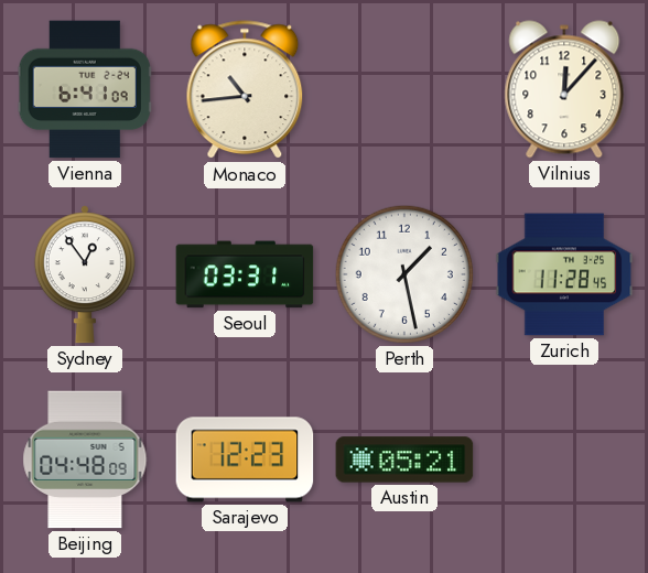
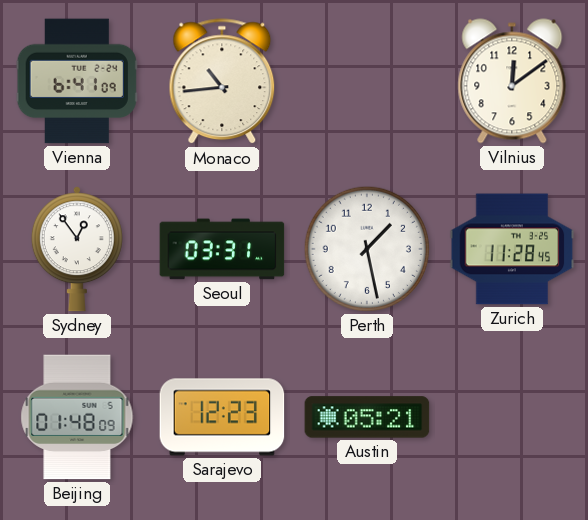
Vilnius: 12:07 -> 12:09
Beijing: 04:48 -> 01:48
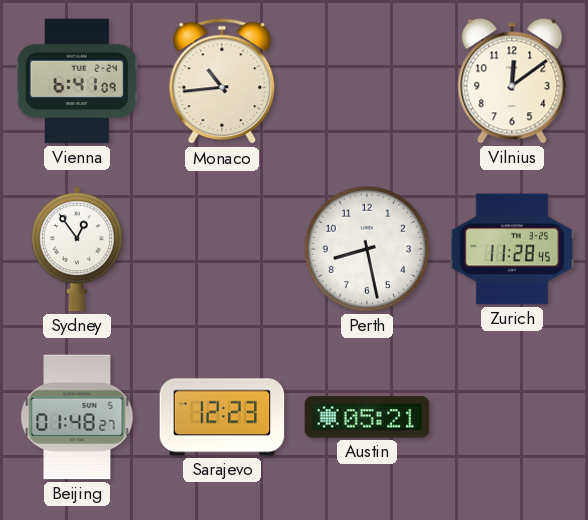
Seoul: 03:31 -> none
Perth: 1:28 -> 8:28
Beijing: 01:48:09 -> 01:48:27
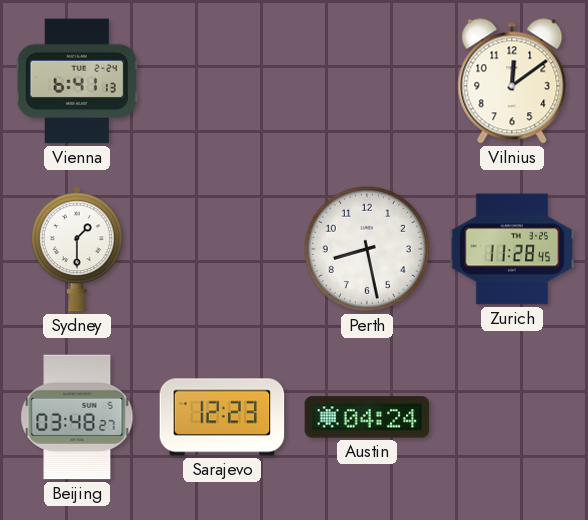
Vienna: 6:41:09 -> 6:41:13
Monaco: 10:44 -> none
Sydney: 12:54 -> 1:30
Beijing: 01:48 -> 03:48
Austin: 05:21 -> 04:24
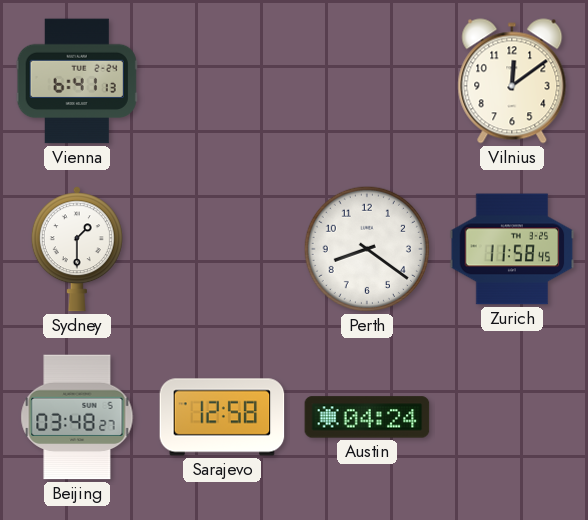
Perth: 8:28 -> 8:21
Zurich: 11:28 -> 11:58
Sarajevo: 12:23 -> 12:58
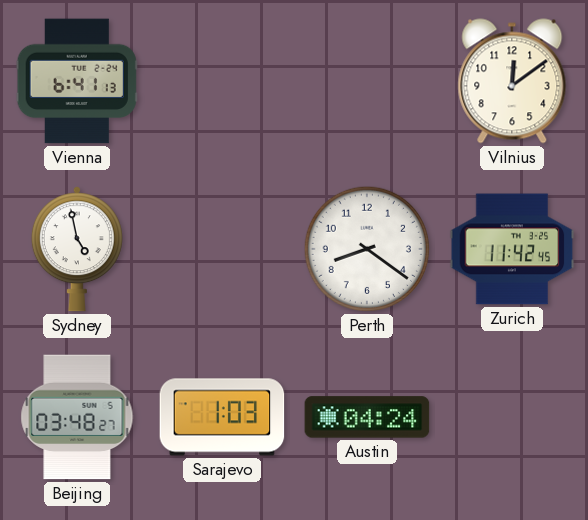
Sydney: 1:30 -> 4:58
Zurich: 11:58 -> 11:42
Sarajevo: 12:58 -> 1:03
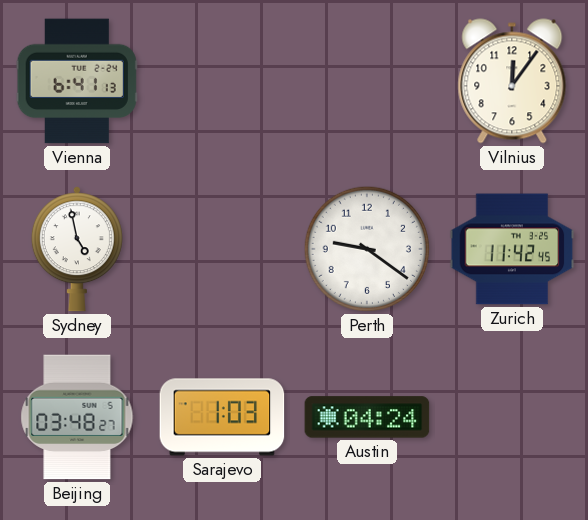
Vilnius: 12:09 -> 12:06
Perth: 8:21 -> 9:21
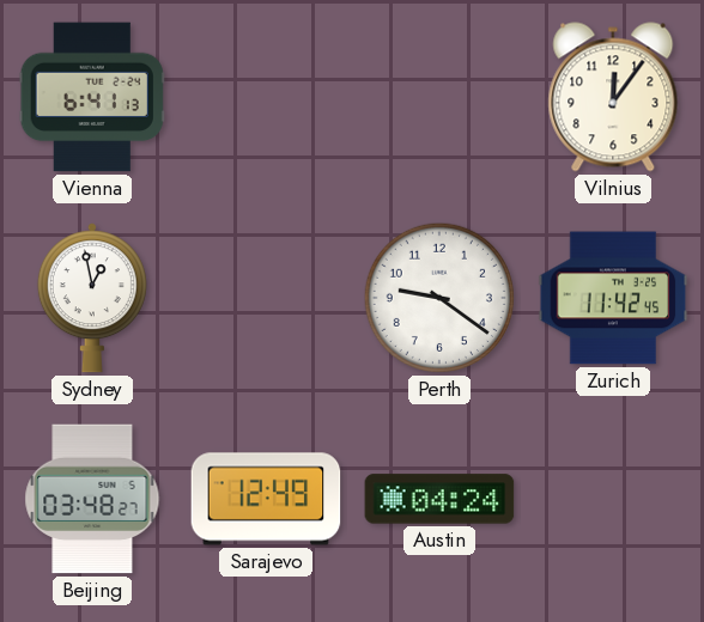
Sydney: 4:58 -> 12:58
Sarajevo: 1:03 -> 12:49
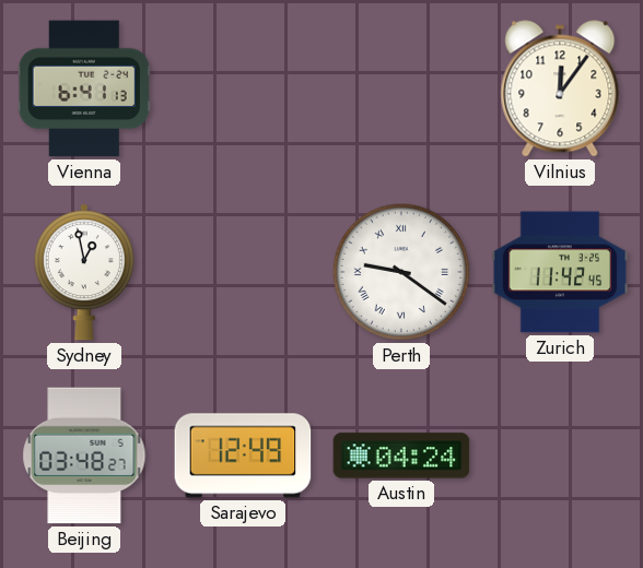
Perth numerals: Arabic -> Roman
